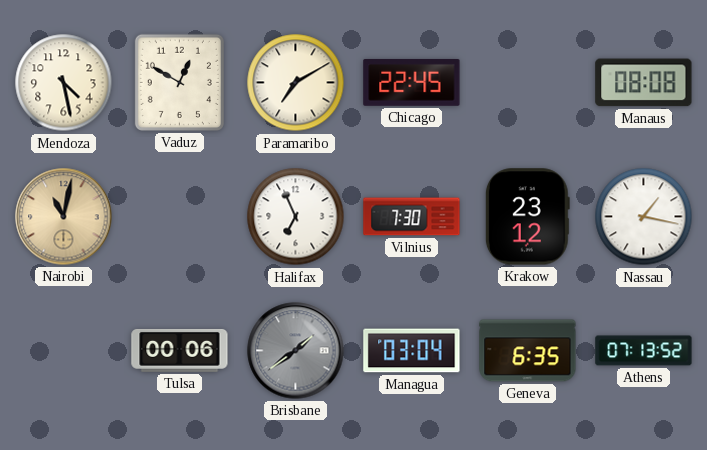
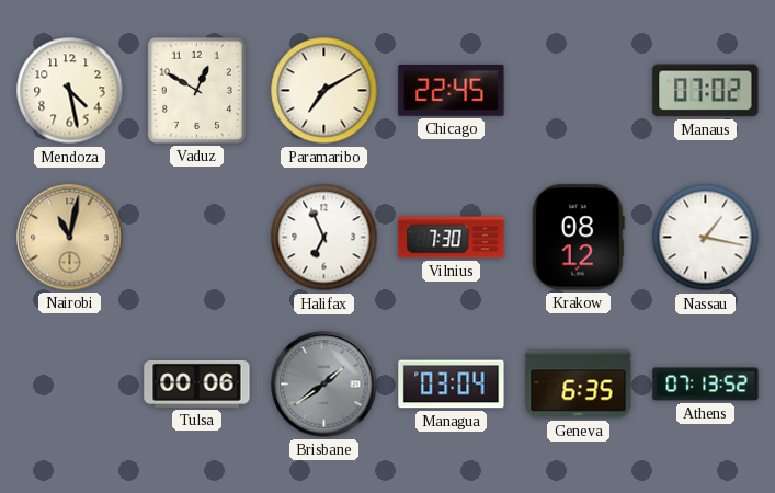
Manaus: 08:08 -> 07:02
Krakow: 23:12 -> 08:12
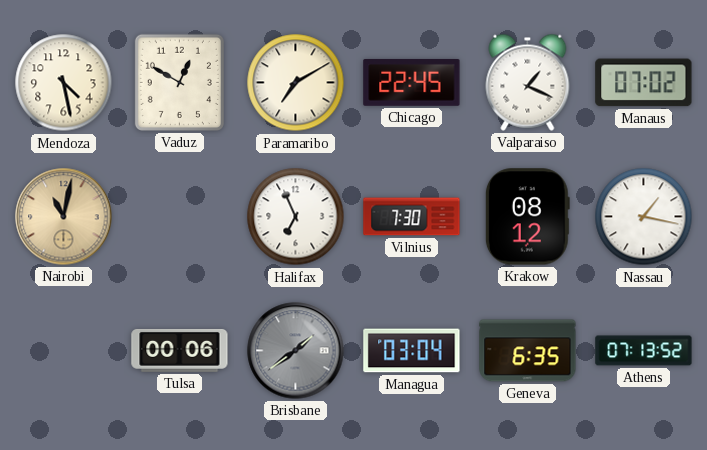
Valparaiso: none -> 1:19
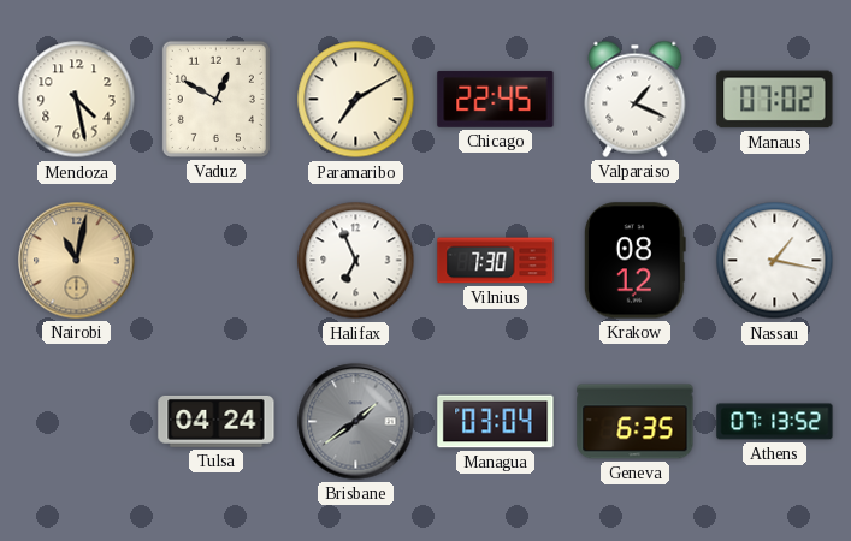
Tulsa: 00:06 -> 04:24
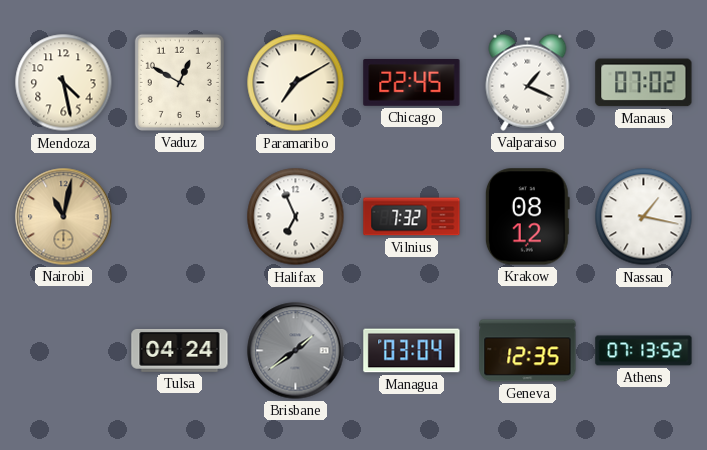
Vilnius: 7:30 -> 7:32
Geneva: 6:35 -> 12:35
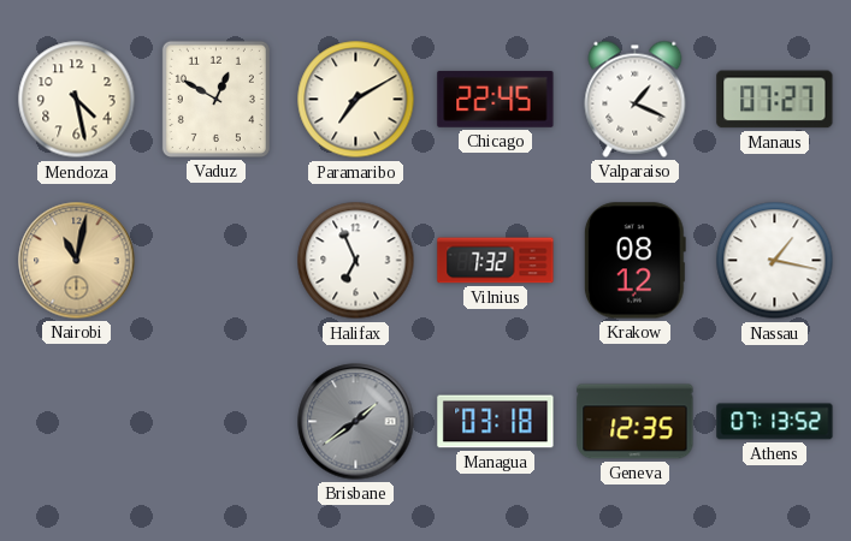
Manaus: 07:02 -> 07:27
Tulsa: 04:24 -> none
Managua: 03:04 -> 03:18
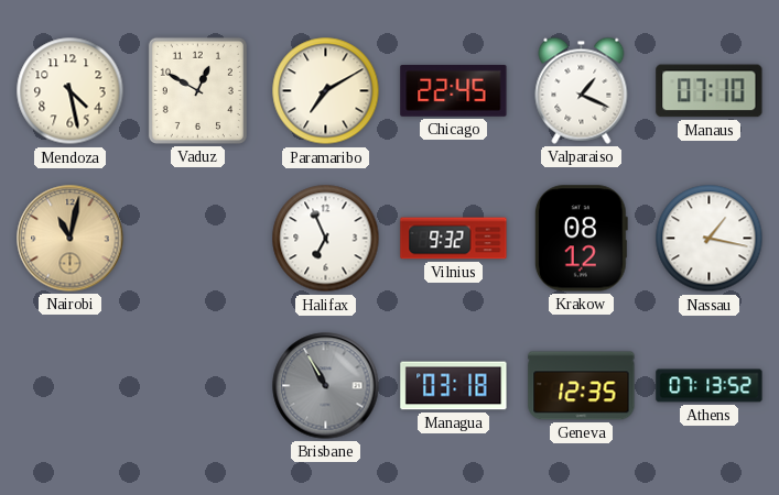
Manaus: 07:27 -> 07:10
Vilnius: 7:32 -> 9:32
Brisbane: 1:39 -> 10:55
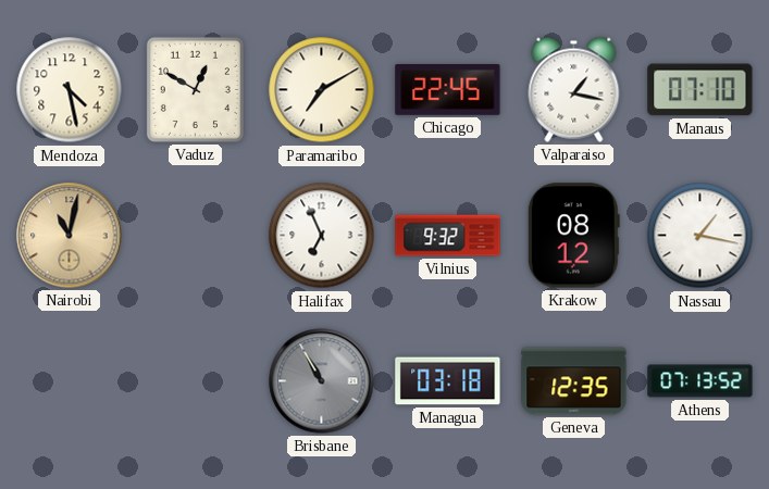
Valparaiso: 1:19 -> 1:17
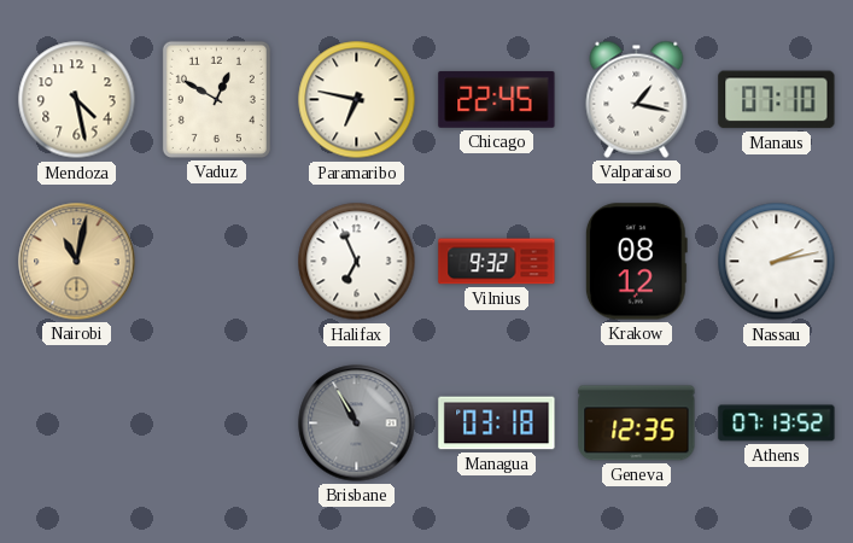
Paramaribo: 7:10 -> 6:47
Nassau: 1:17 -> 2:13
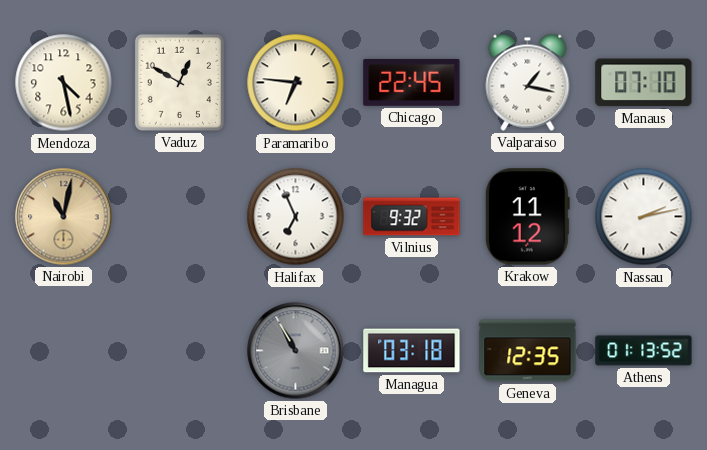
Paramaribo: 6:47 -> 6:46
Krakow: 08:12 -> 11:12
Athens: 07:13 -> 01:13
